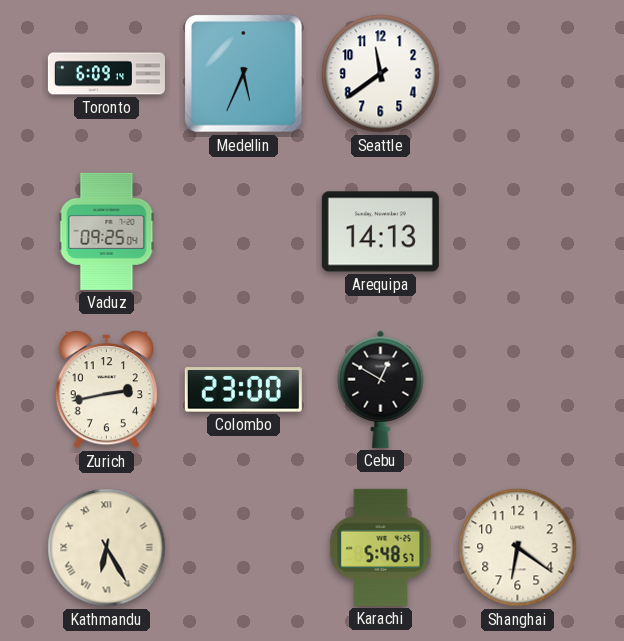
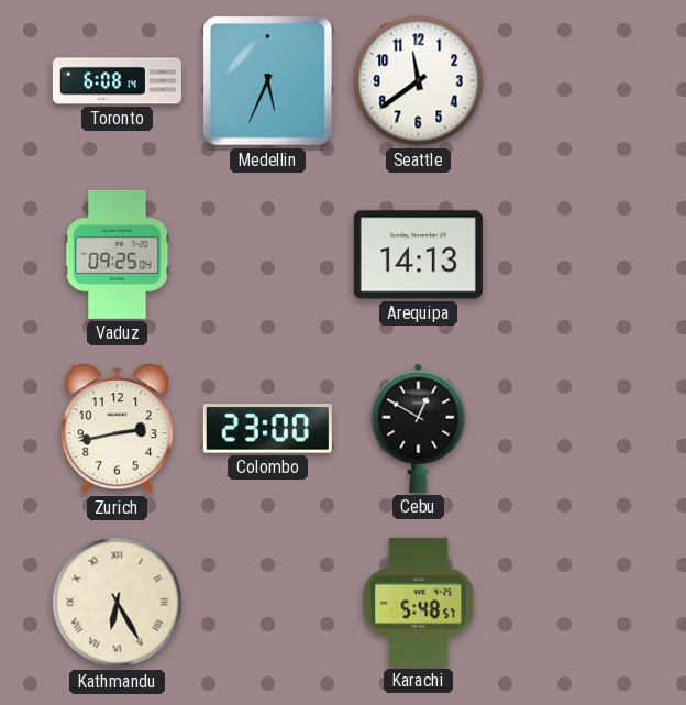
Toronto: 6:09 -> 6:08
Shanghai: 6:21 -> none
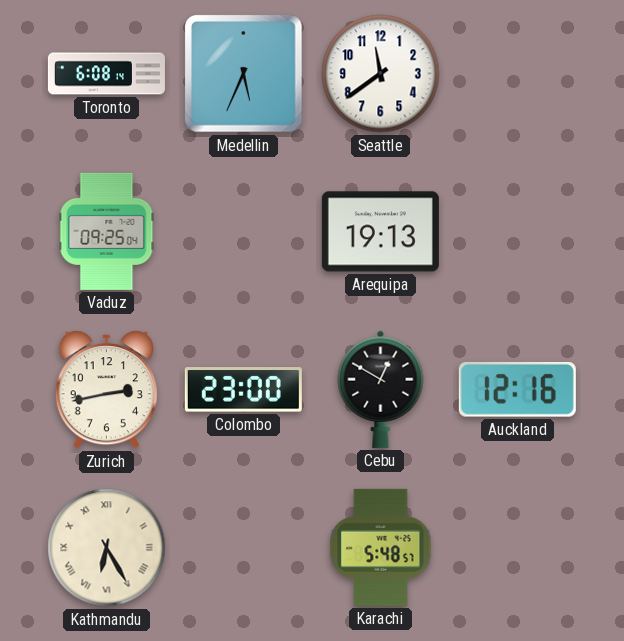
Arequipa: 14:13 -> 19:13
Auckland: none -> 12:16
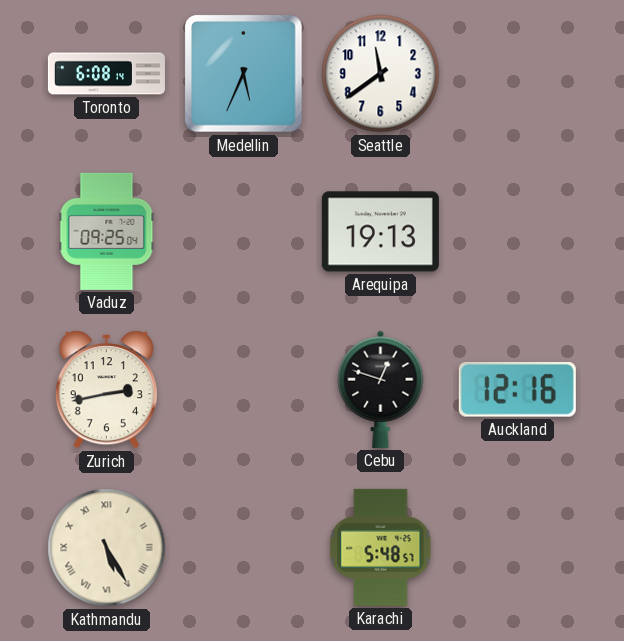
Colombo: 23:00 -> none
Cebu: 12:50 -> 12:48
Kathmandu: 6:25 -> 5:25
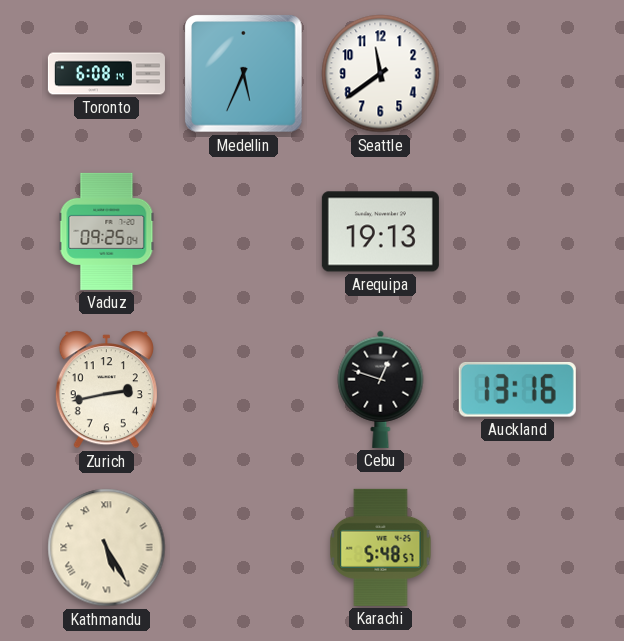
Auckland: 12:16 -> 13:16
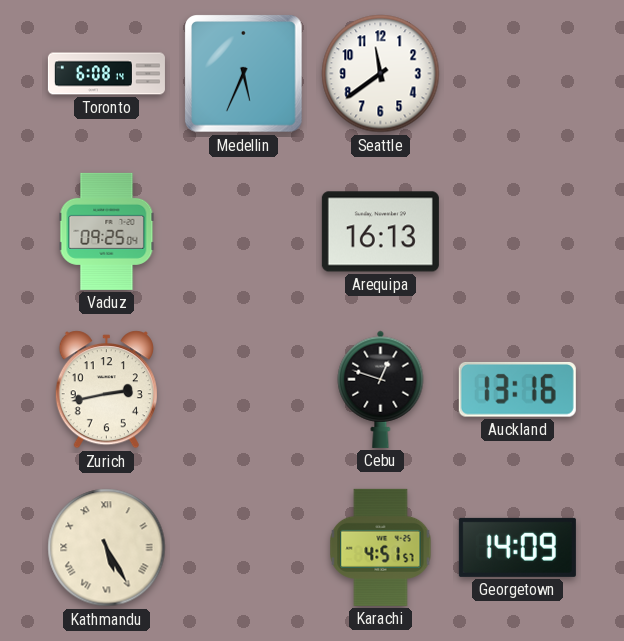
Arequipa: 19:13 -> 16:13
Karachi: 5:48 -> 4:51
Georgetown: none -> 14:09
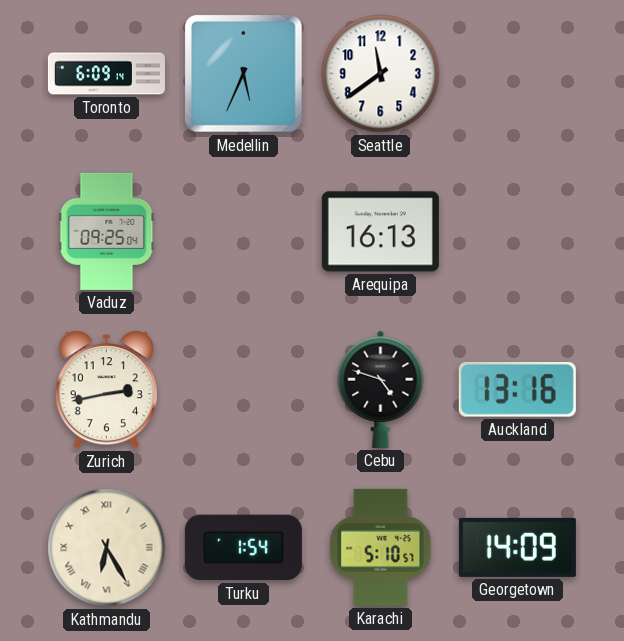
Toronto: 6:08 -> 6:09
Cebu: 12:48 -> 4:48
Kathmandu: 5:25 -> 6:25
Turku: none -> 1:54
Karachi: 4:51 -> 5:10
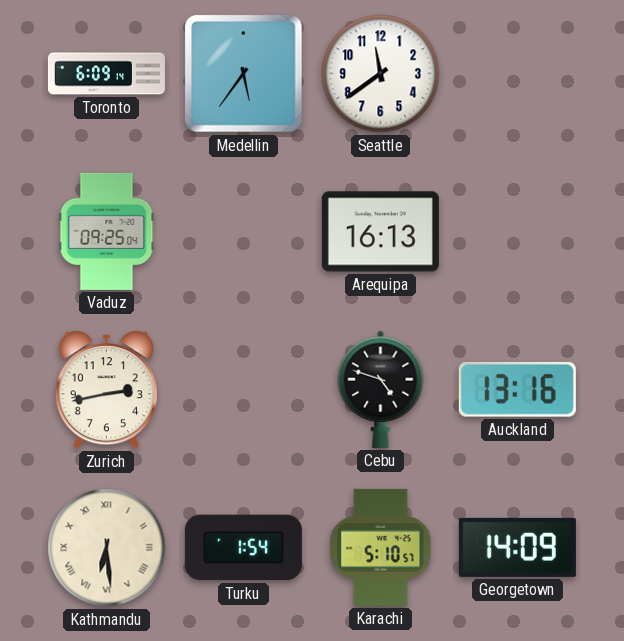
Medellin: 5:34 -> 5:36
Kathmandu: 6:25 -> 6:29
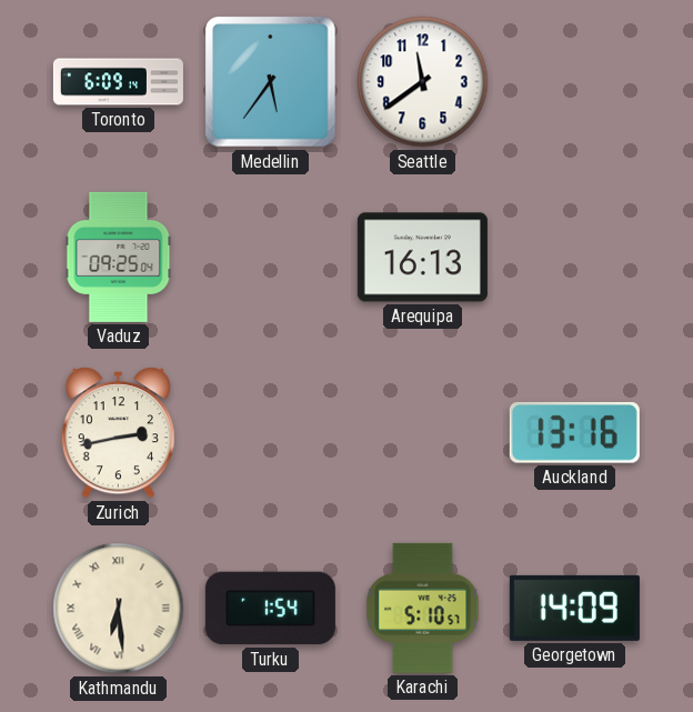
Cebu: 4:48 -> none
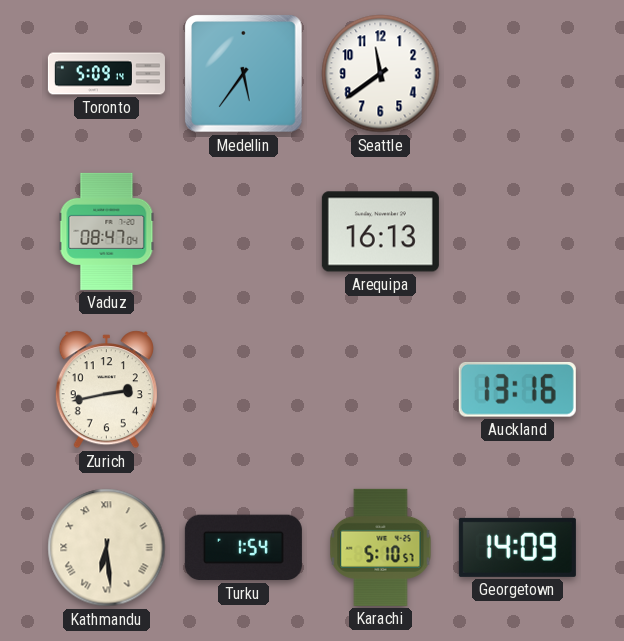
Toronto: 6:09 -> 5:09
Vaduz: 09:25 -> 08:47
